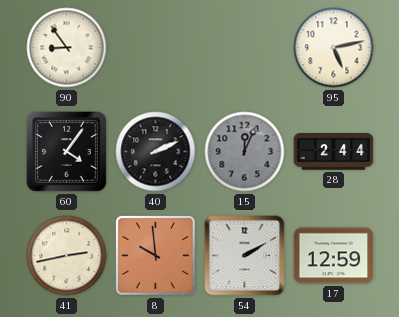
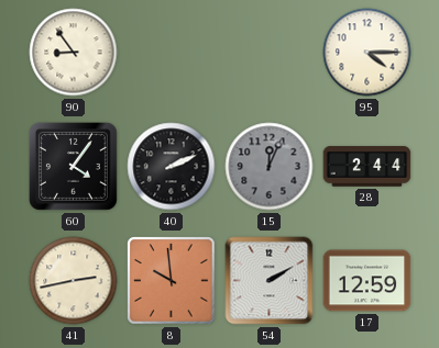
95: 5:13 -> 4:15
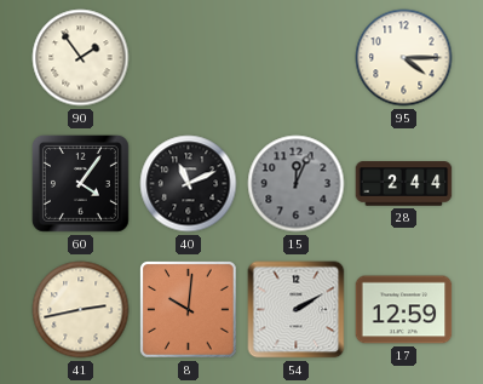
90: 8:54 -> 1:54
40: 2:11 -> 11:11
8: 9:59 -> 10:01
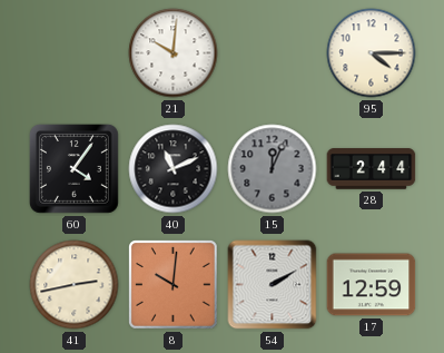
90: 1:54 -> none
21: none -> 10:01
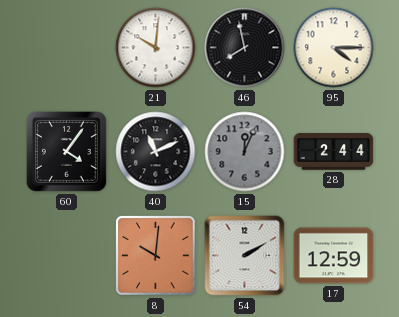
46: none -> 7:58
41: 2:43 -> none
